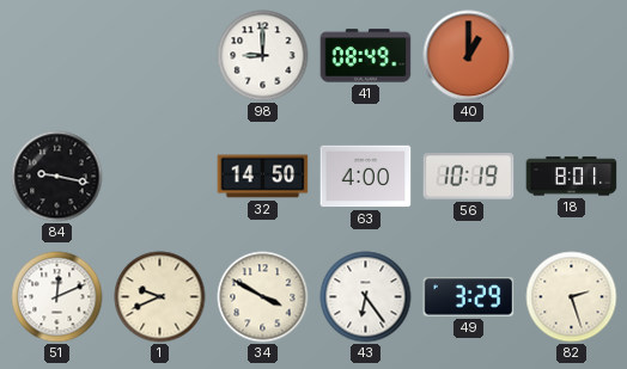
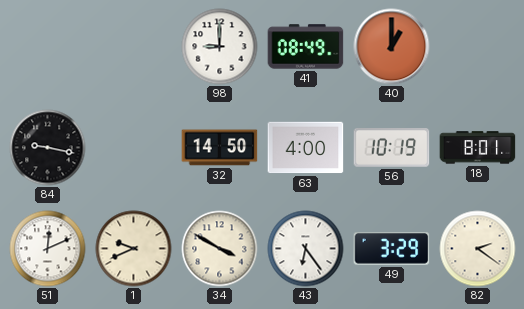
82: 2:27 -> 2:21
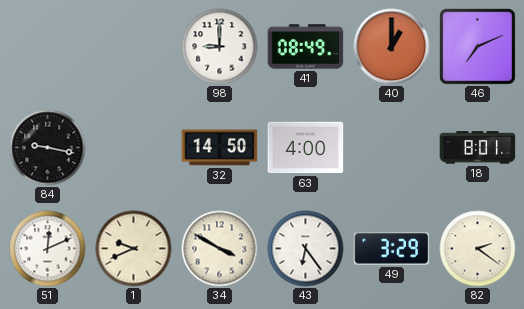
46: none -> 7:11
56: 10:19 -> none
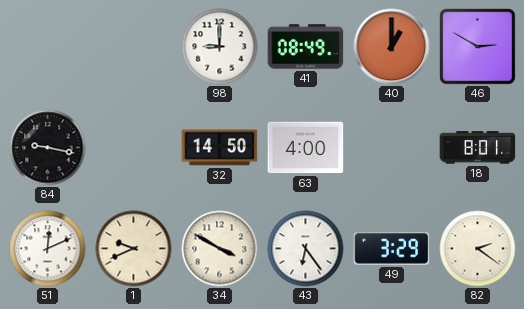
46: 7:11 -> 2:50
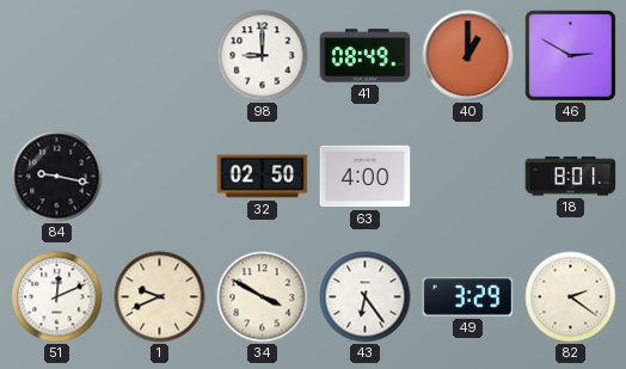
32: 14:50 -> 02:50
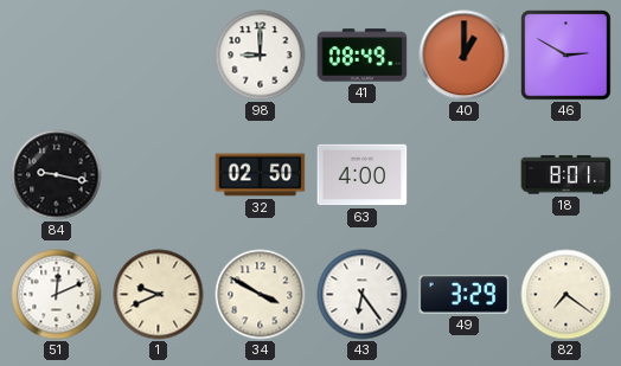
82: 2:21 -> 7:21
